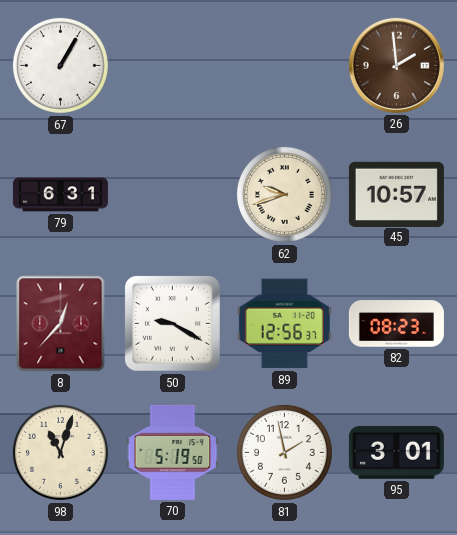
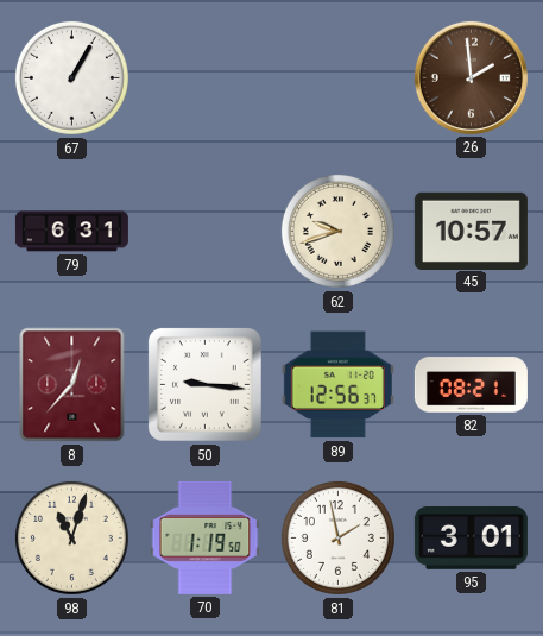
50: 9:20 -> 9:16
82: 08:23 -> 08:21
70: 5:19 -> 1:19
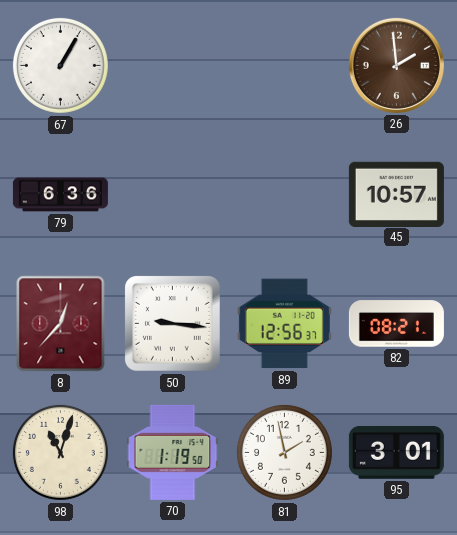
79: 6:31 -> 6:36
62: 9:42 -> none
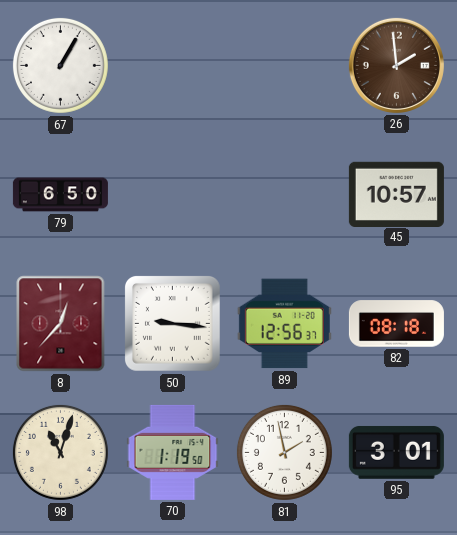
79: 6:36 -> 6:50
82: 08:21 -> 08:18
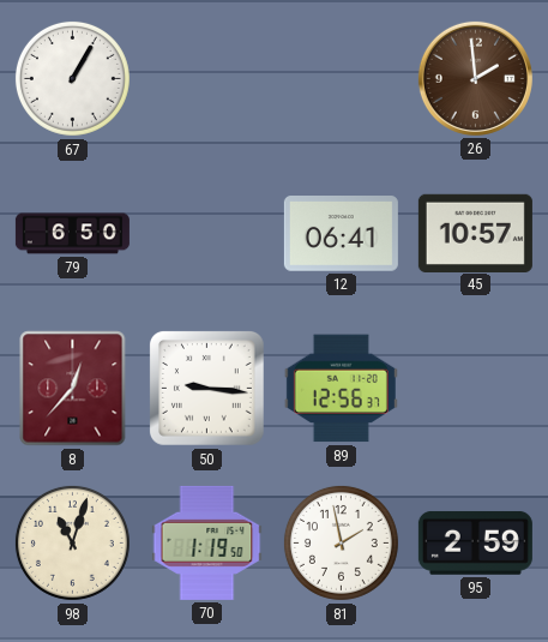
12: none -> 06:41
82: 08:18 -> none
95: 3:01 -> 2:59
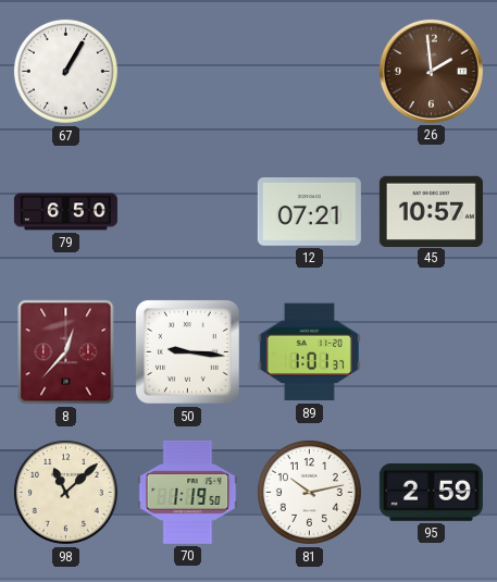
12: 06:41 -> 07:21
89: 12:56 -> 1:01
98: 11:03 -> 11:08
81: 1:58 -> 10:13
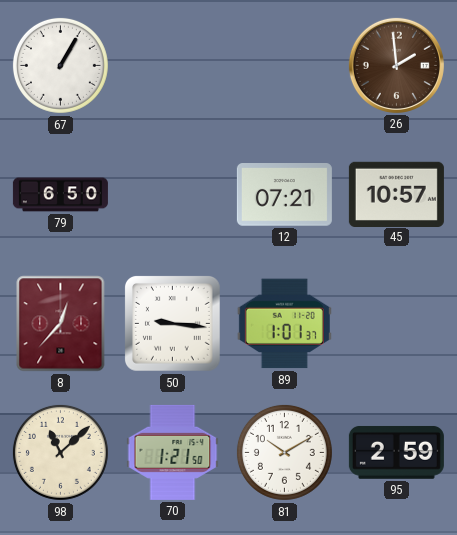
70: 1:19 -> 1:21
81: 10:13 -> 10:10
